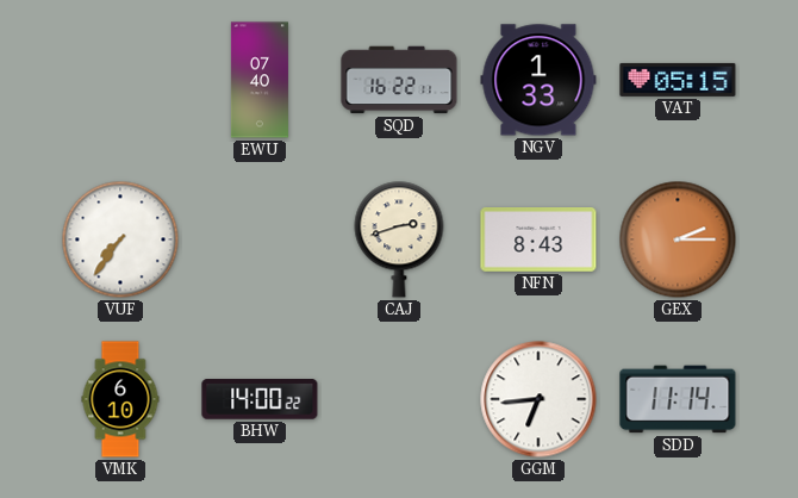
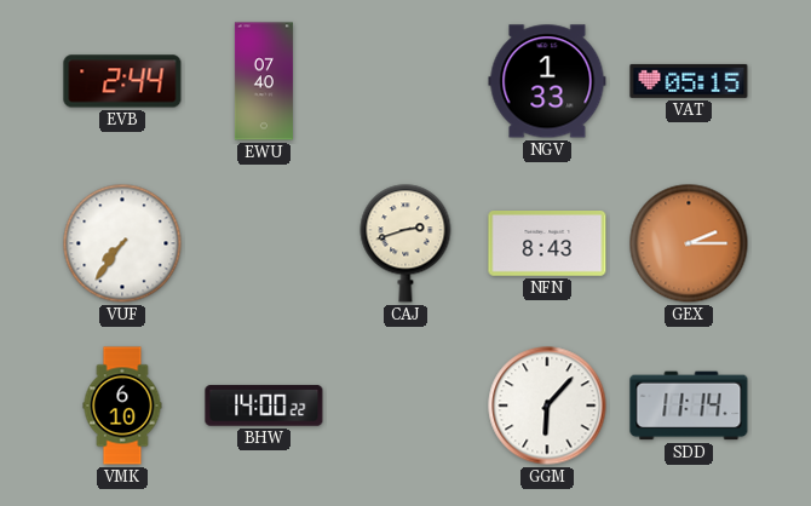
EVB: none -> 2:44
SQD: 16:22 -> none
GGM: 6:44 -> 6:07
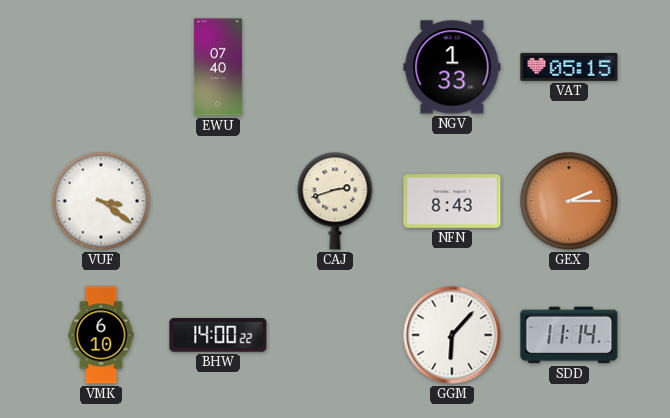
EVB: 2:44 -> none
VUF: 7:36 -> 3:21
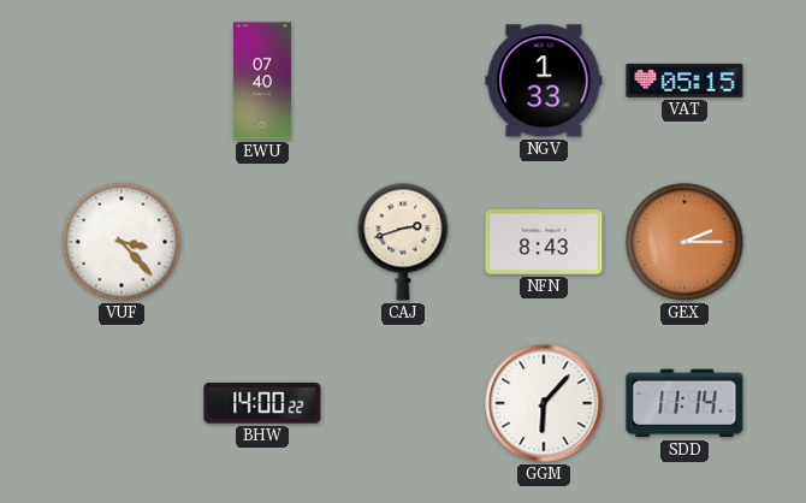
VUF: 3:21 -> 3:23
VMK: 6:10 -> none
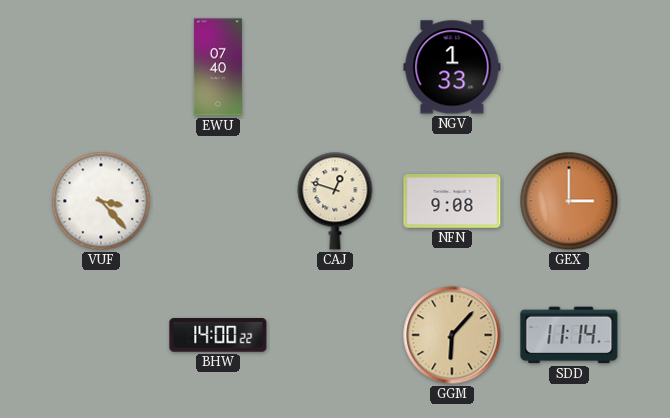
VAT: 05:15 -> none
CAJ: 2:42 -> 12:48
NFN: 8:43 -> 9:08
GEX: 2:15 -> 3:00
GGM dial: white -> champagne
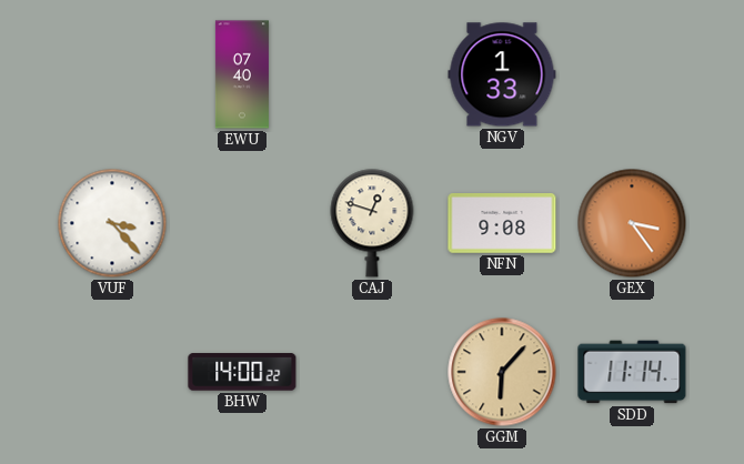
GEX: 3:00 -> 3:24
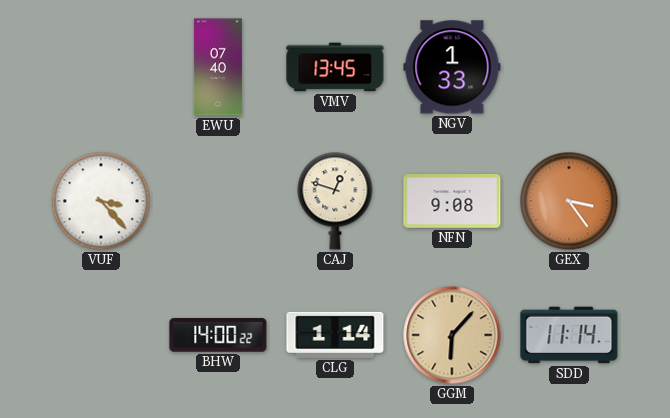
VMV: none -> 13:45
CLG: none -> 1:14
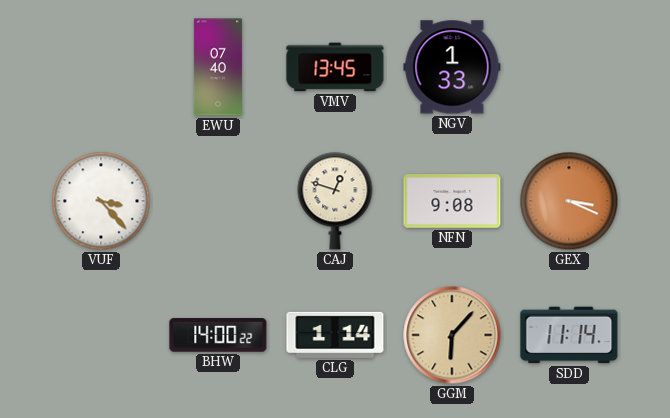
GEX: 3:24 -> 3:19
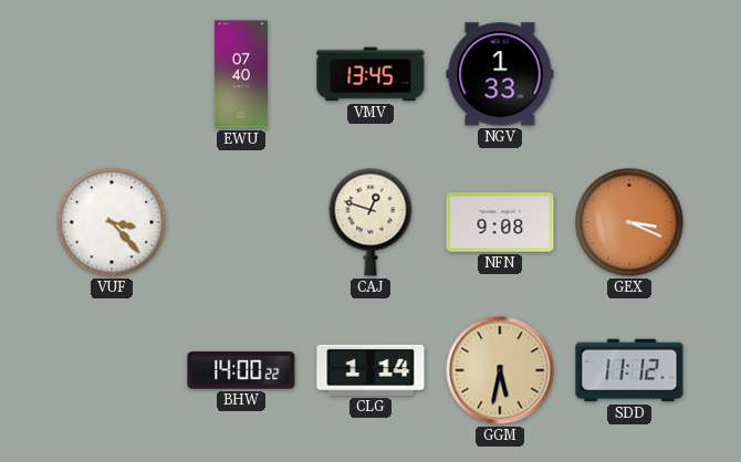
GGM: 6:07 -> 5:32
SDD: 11:14 -> 11:12
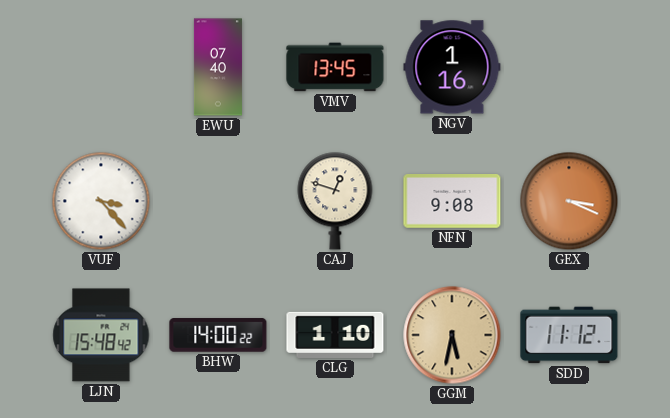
NGV: 1:33 -> 1:16
LJN: none -> 15:48
CLG: 1:14 -> 1:10
